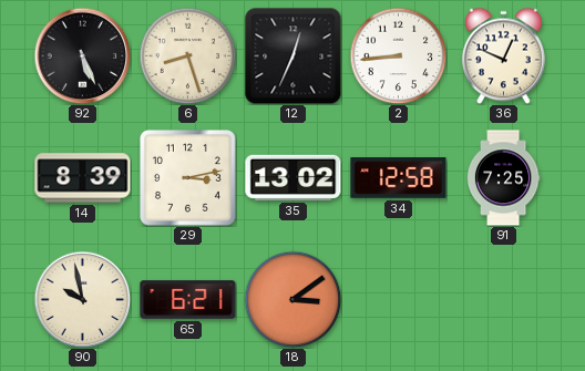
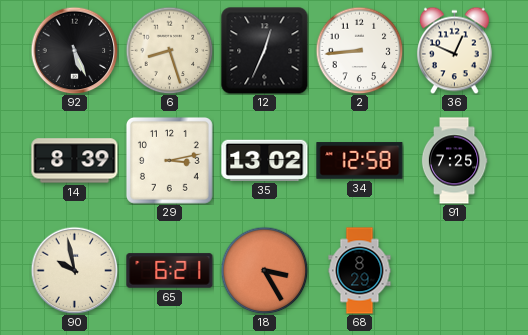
18: 3:09 -> 3:25
68: none -> 8:29
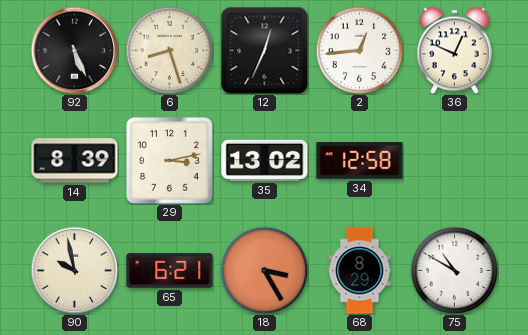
2: 8:44 -> 12:44
91: 7:25 -> none
75: none -> 10:50
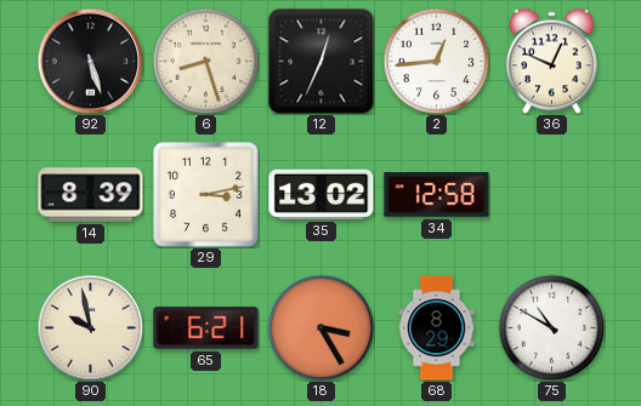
92: 5:26 -> 5:27
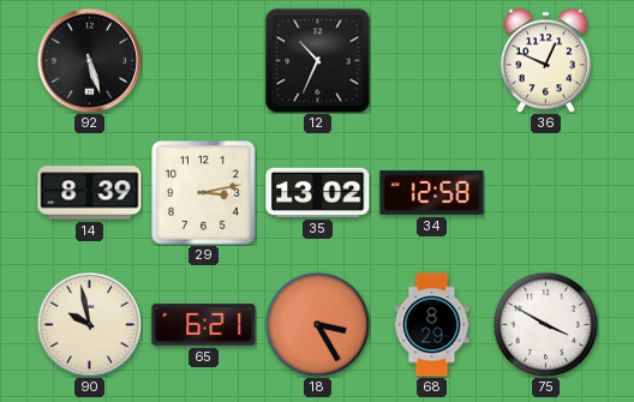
6: 8:27 -> none
12: 12:34 -> 10:34
2: 12:44 -> none
75: 10:50 -> 3:50
